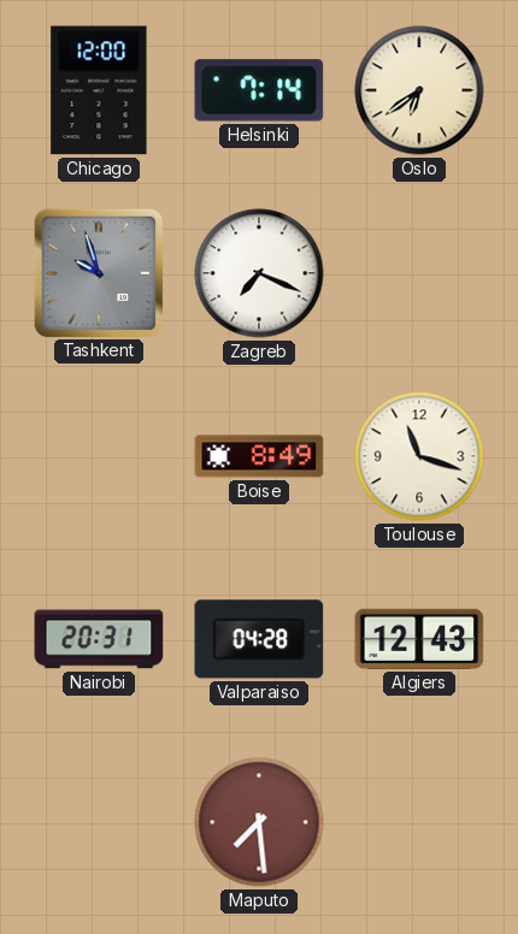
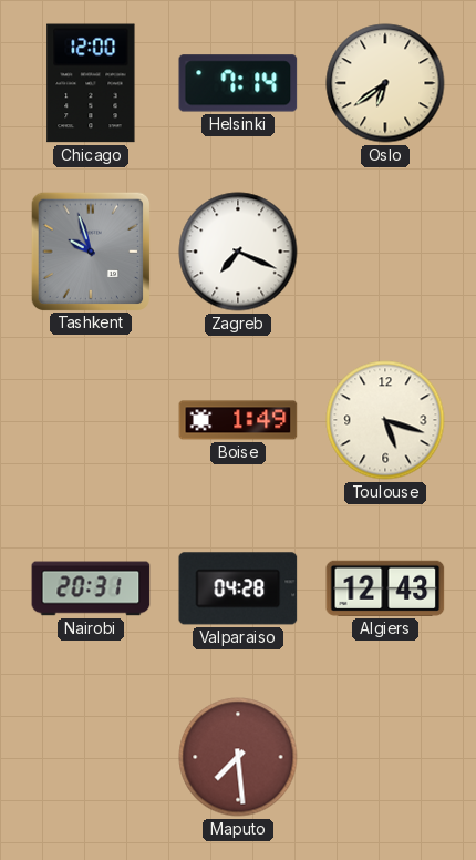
Boise: 8:49 -> 1:49
Toulouse: 11:18 -> 5:18
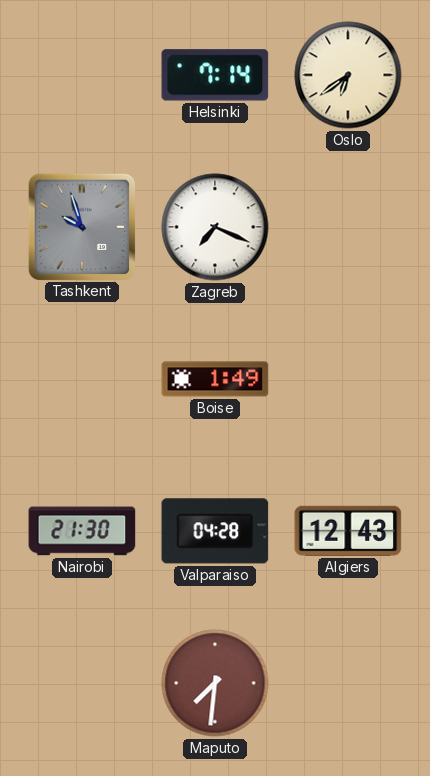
Chicago: 12:00 -> none
Toulouse: 5:18 -> none
Nairobi: 20:31 -> 21:30
Maputo: 7:29 -> 7:31
